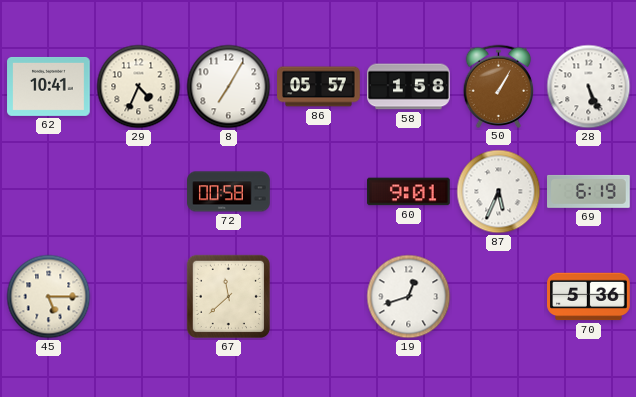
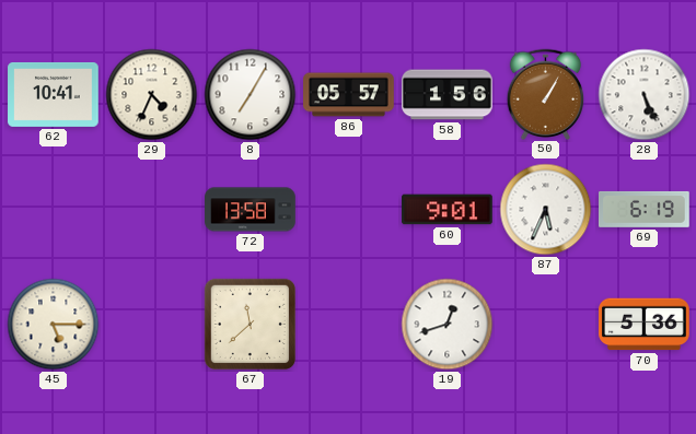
58: 1:58 -> 1:56
72: 00:58 -> 13:58
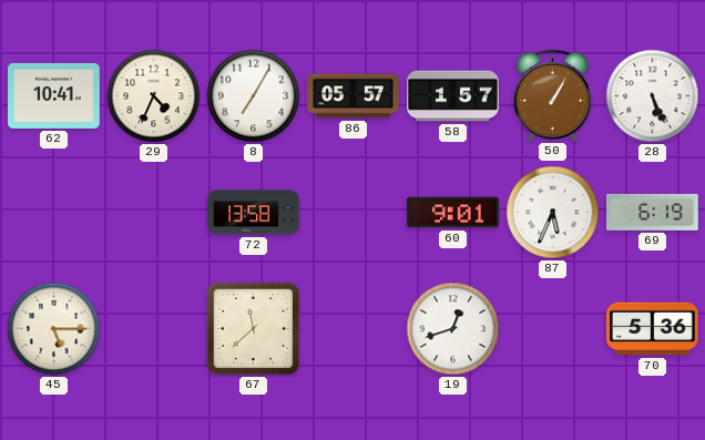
58: 1:56 -> 1:57
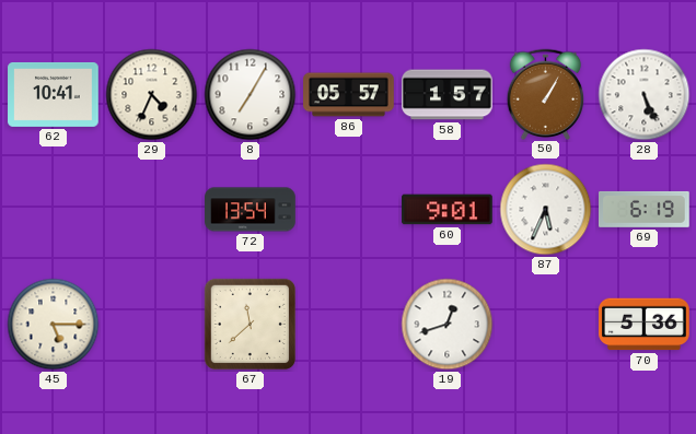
72: 13:58 -> 13:54
